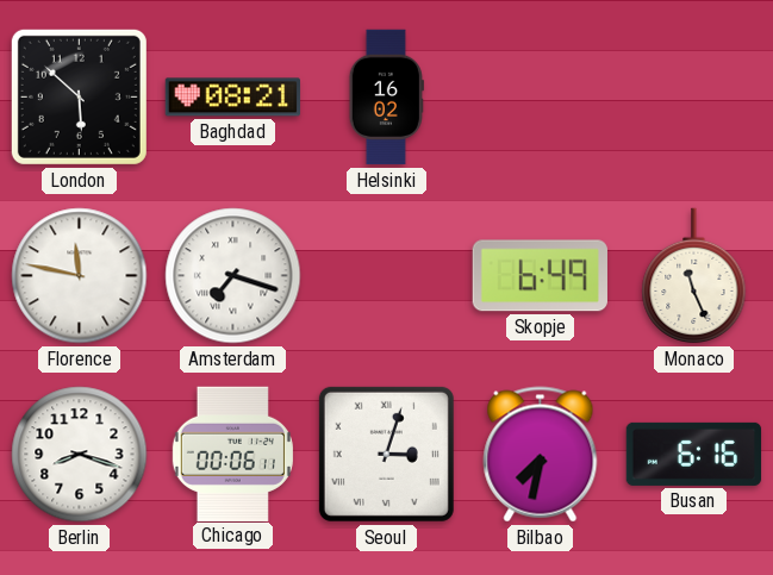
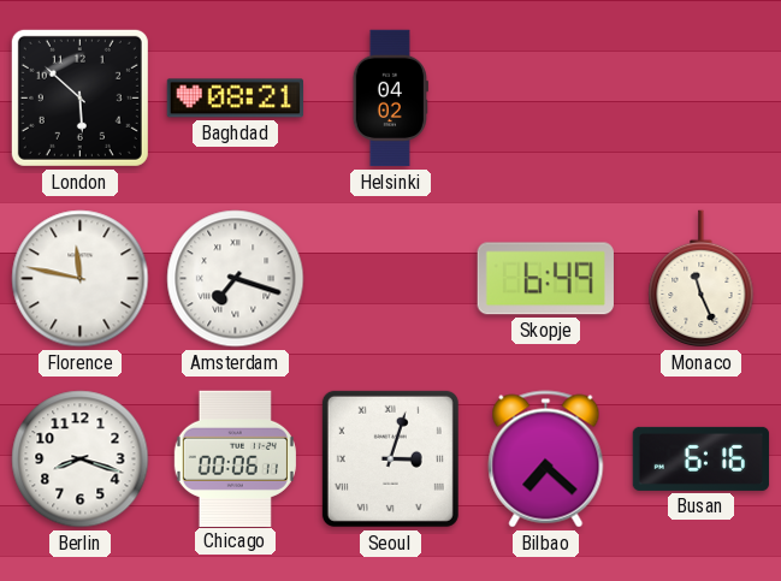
Helsinki: 16:02 -> 04:02
Bilbao: 7:32 -> 7:22
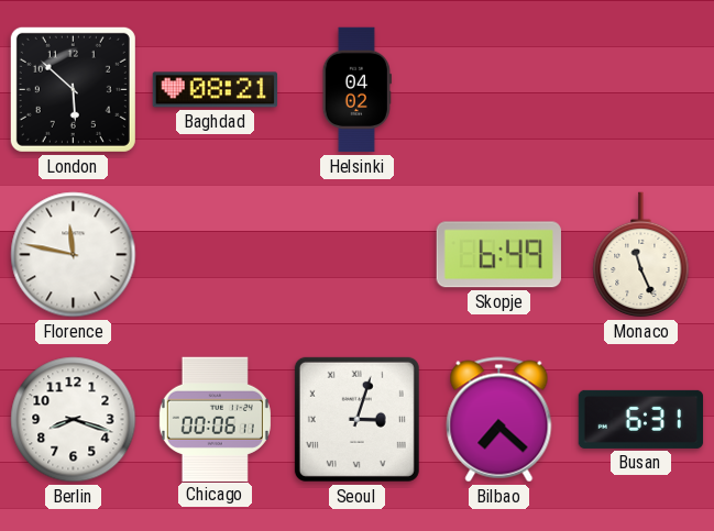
Amsterdam: 7:18 -> none
Busan: 6:16 -> 6:31
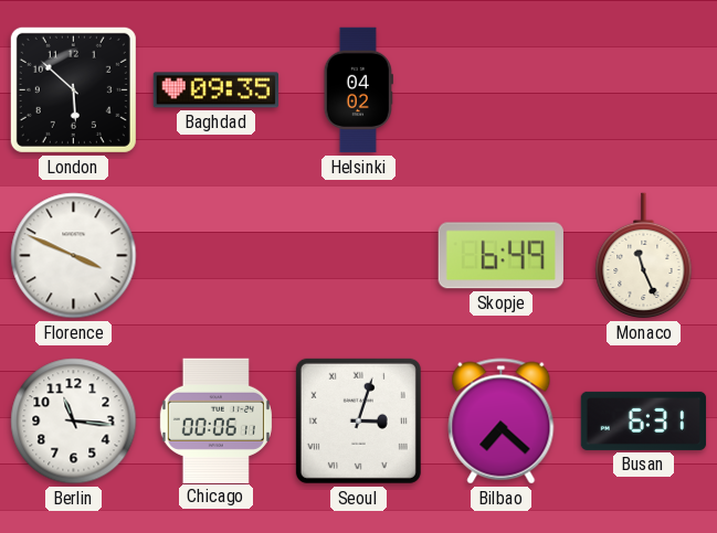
Baghdad: 08:21 -> 09:35
Florence: 11:47 -> 3:49
Berlin: 8:18 -> 11:16
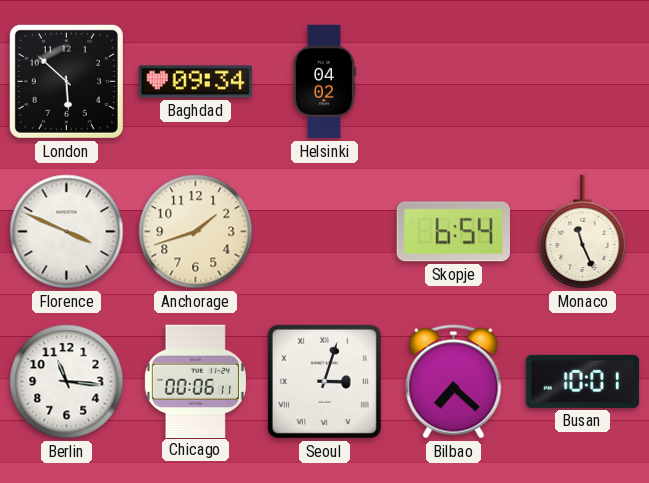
Baghdad: 09:35 -> 09:34
Anchorage: none -> 1:42
Skopje: 6:49 -> 6:54
Busan: 6:31 -> 10:01
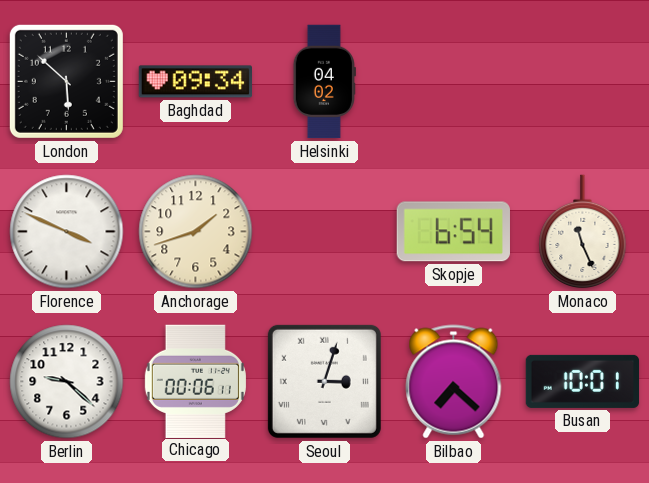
Berlin: 11:16 -> 9:22
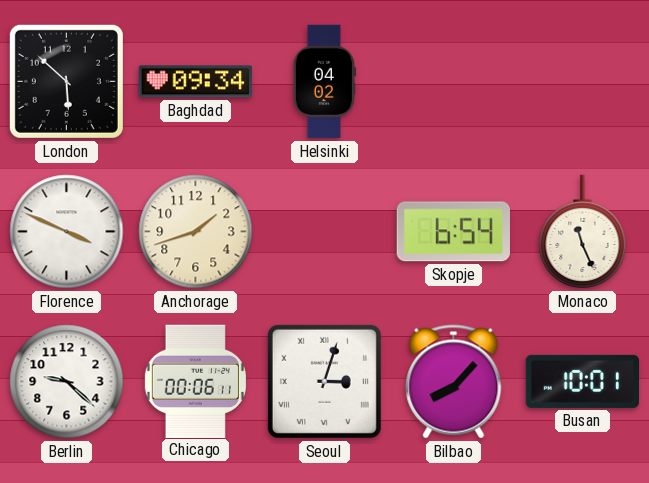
Bilbao: 7:22 -> 8:07
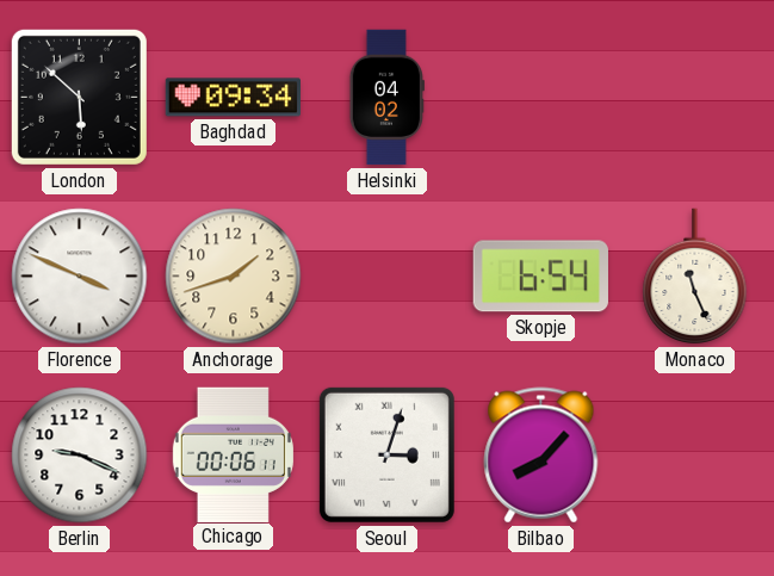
Berlin: 9:22 -> 9:19
Busan: 10:01 -> none
